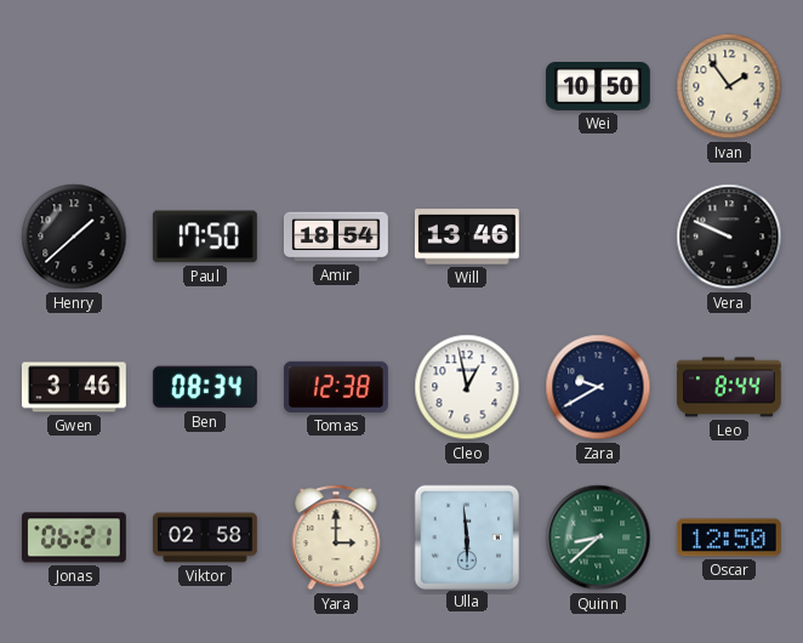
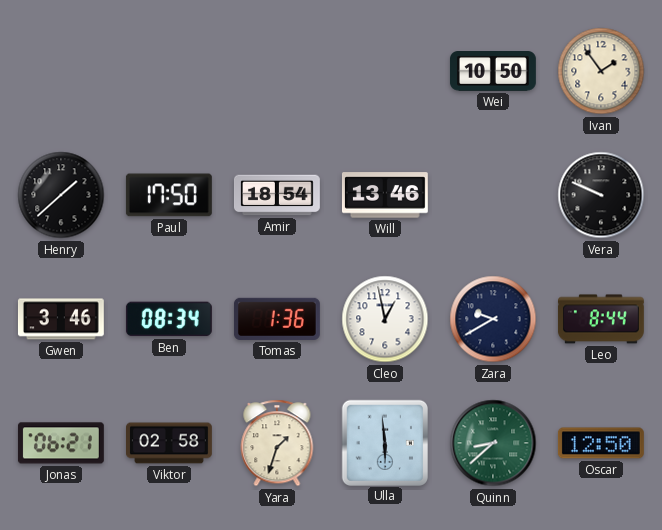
Tomas: 12:38 -> 1:36
Yara: 3:00 -> 1:33
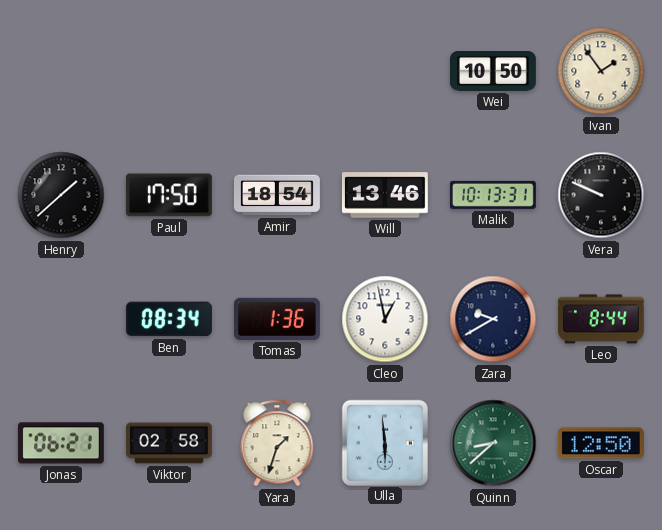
Malik: none -> 10:13
Gwen: 3:46 -> none
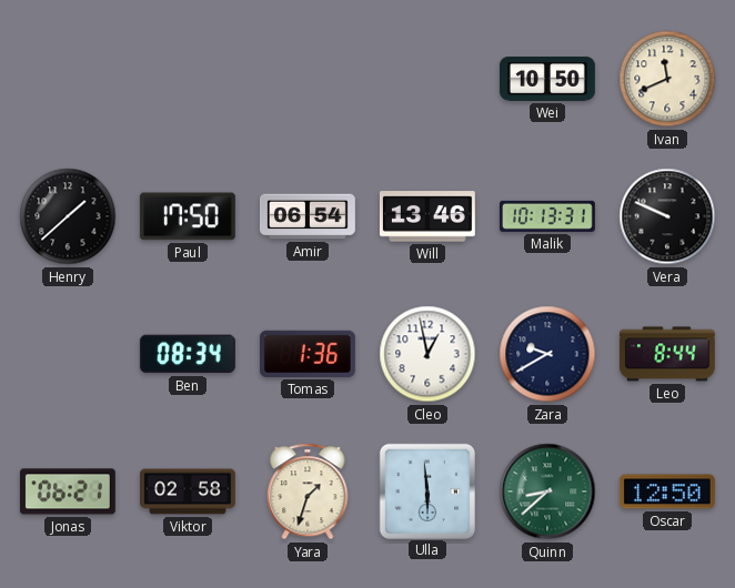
Ivan: 1:54 -> 11:41
Amir: 18:54 -> 06:54
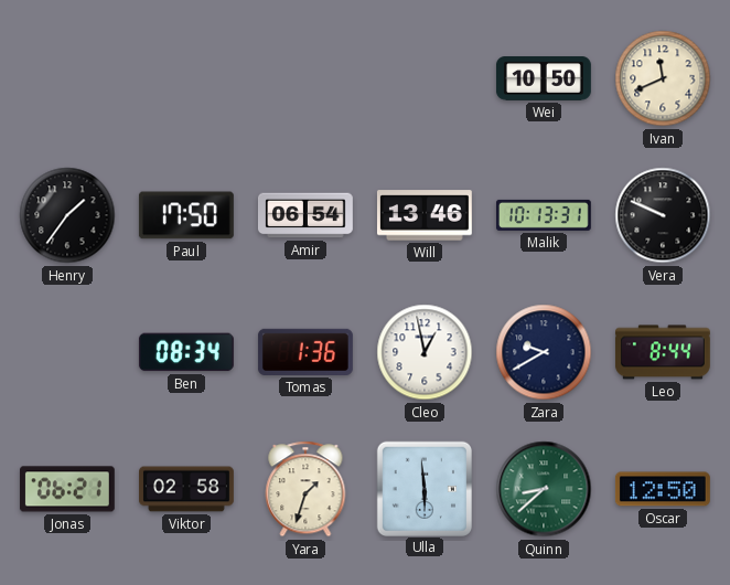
Henry: 1:38 -> 1:36
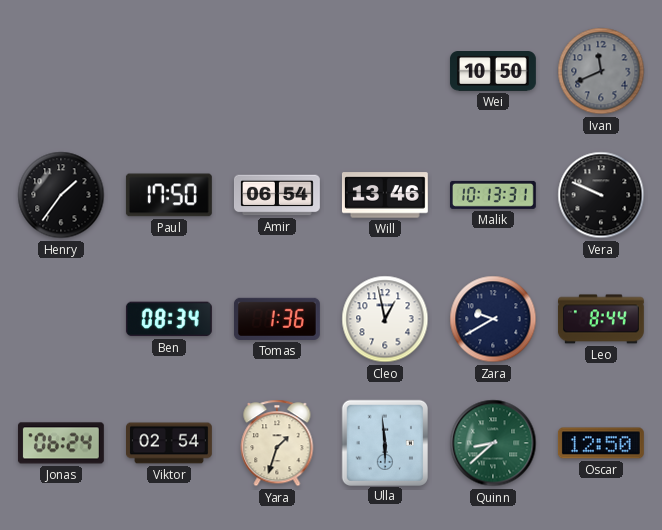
Ivan dial: cream -> grey
Jonas: 06:21 -> 06:24
Viktor: 02:58 -> 02:54
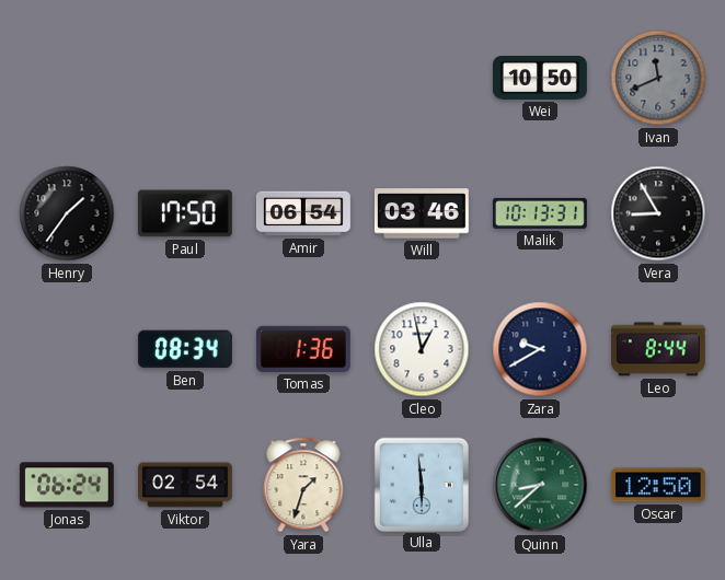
Will: 13:46 -> 03:46
Vera: 9:49 -> 8:55
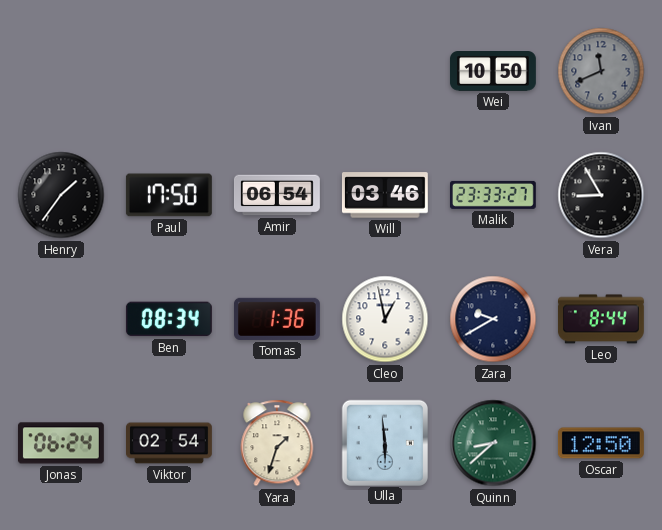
Malik: 10:13 -> 23:33
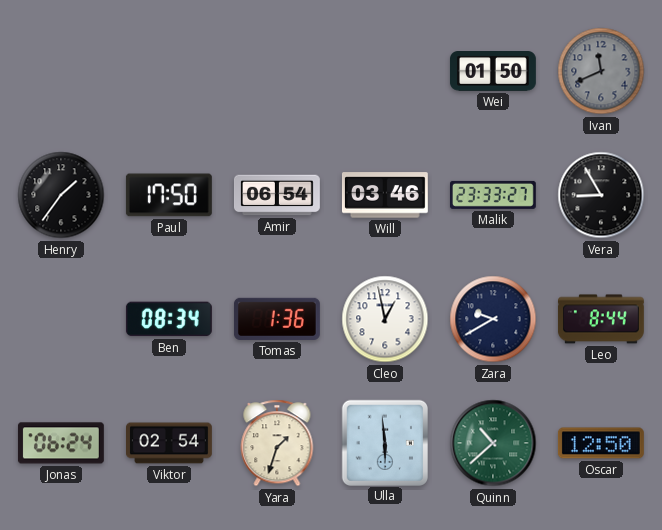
Wei: 10:50 -> 01:50
Quinn: 8:38 -> 10:38
